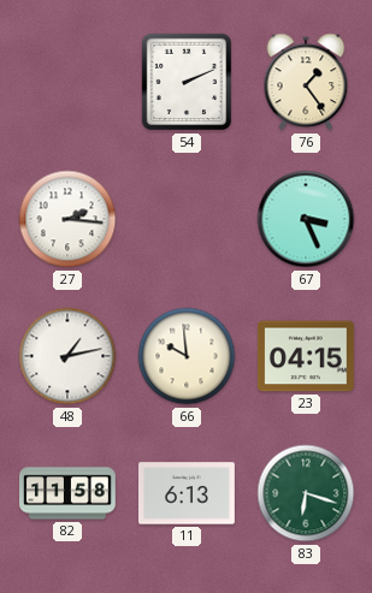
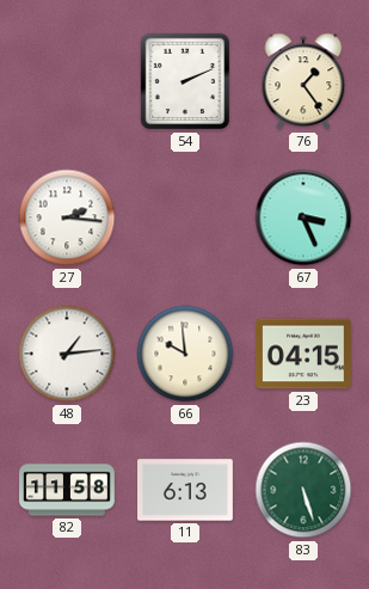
48: 1:13 -> 1:14
83: 6:18 -> 5:27
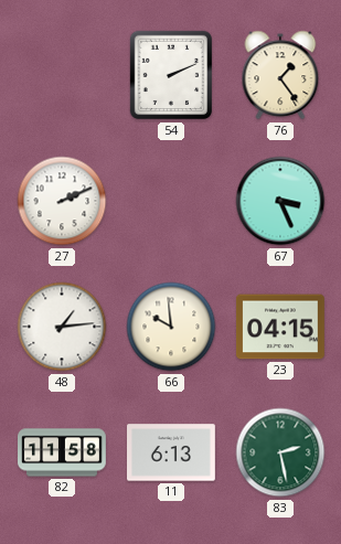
27: 2:16 -> 2:11
83: 5:27 -> 2:28
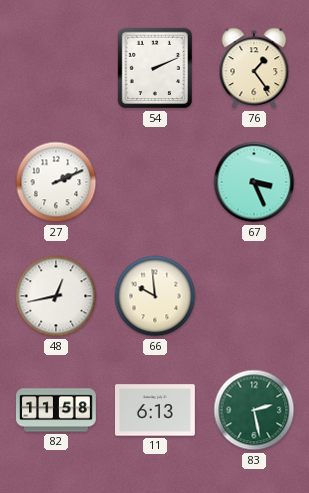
48: 1:14 -> 12:43
23: 04:15 -> none
